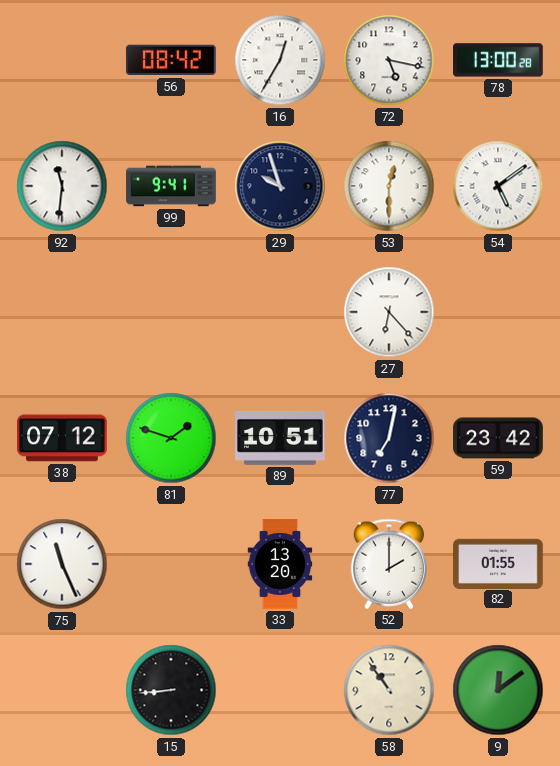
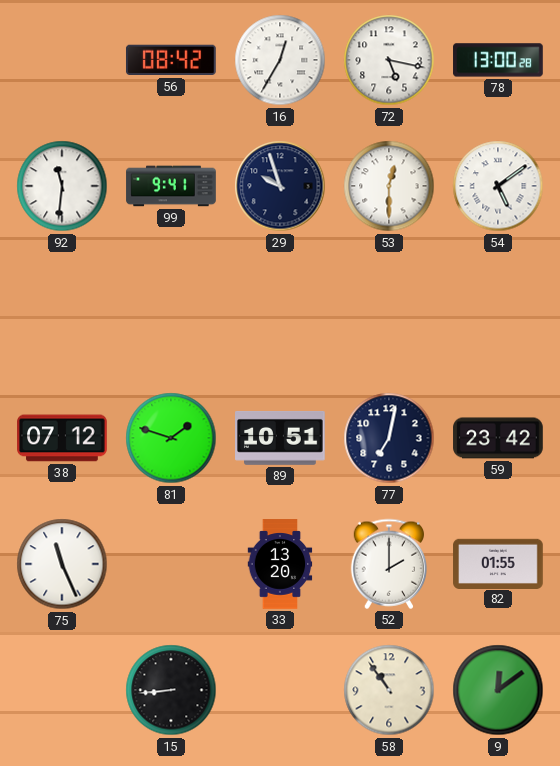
27: 6:23 -> none
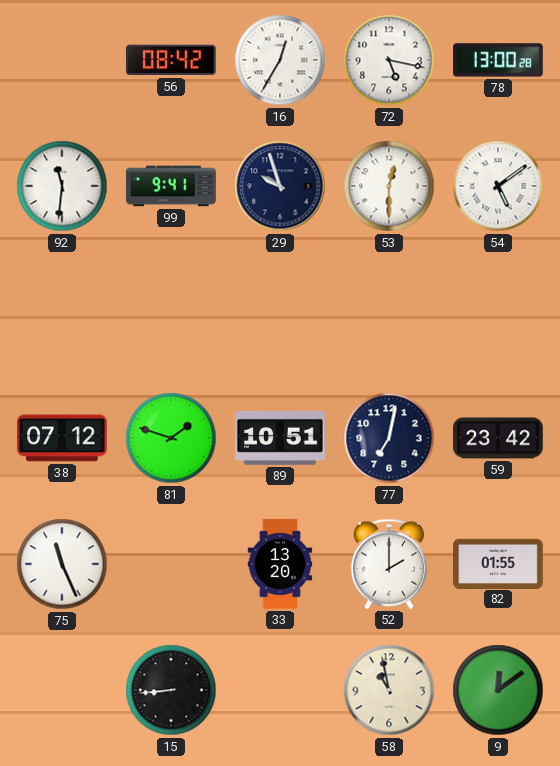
58: 10:54 -> 10:58
